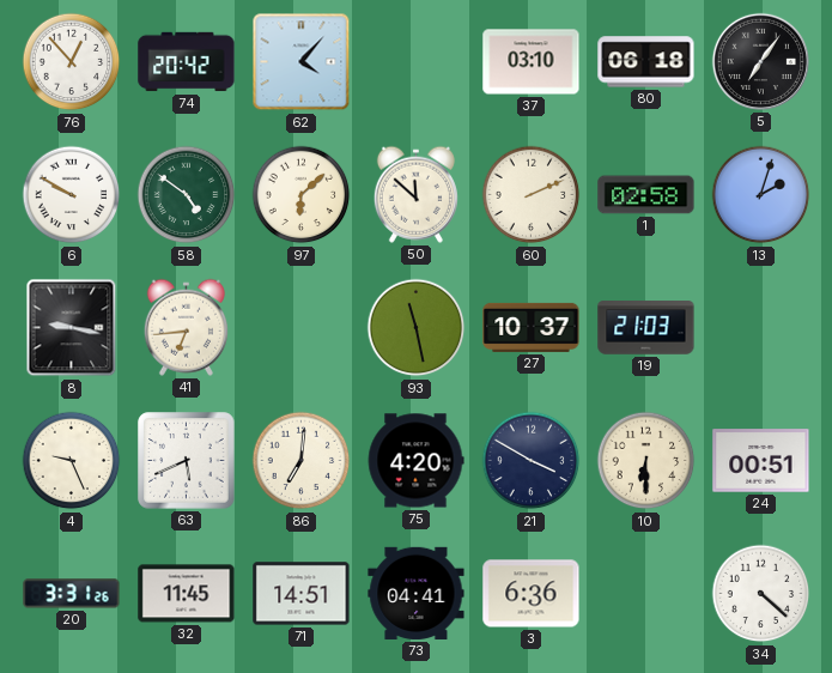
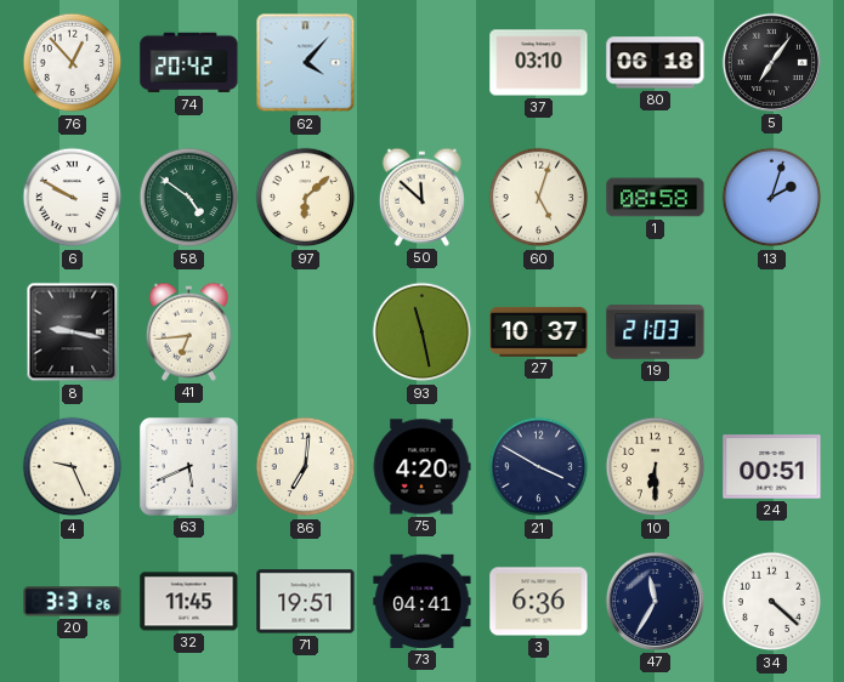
60: 2:11 -> 5:03
1: 02:58 -> 08:58
71: 14:51 -> 19:51
47: none -> 11:35
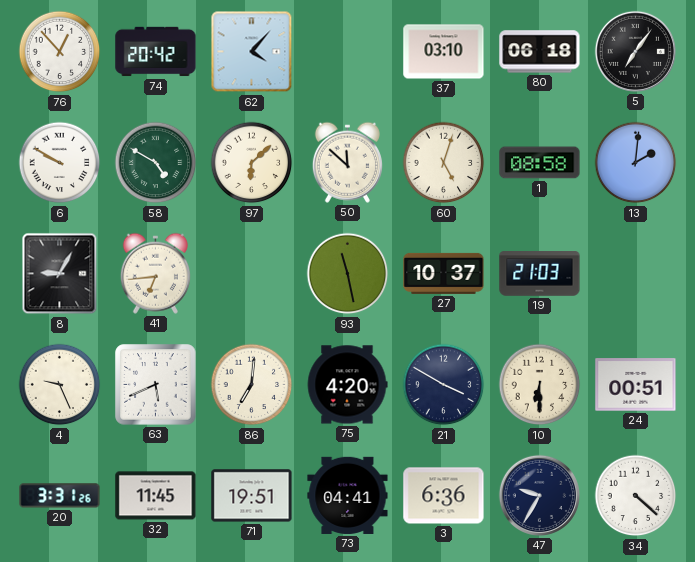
58: 4:51 -> 4:50
13: 2:03 -> 2:01
8: 9:17 -> 9:05
47: 11:35 -> 9:35
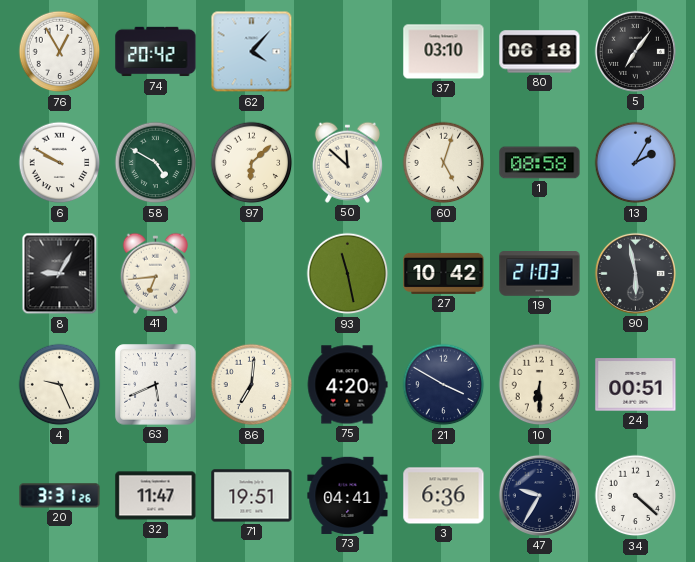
76: 12:53 -> 12:55
13: 2:01 -> 2:05
27: 10:37 -> 10:42
90: none -> 5:58
32: 11:45 -> 11:47
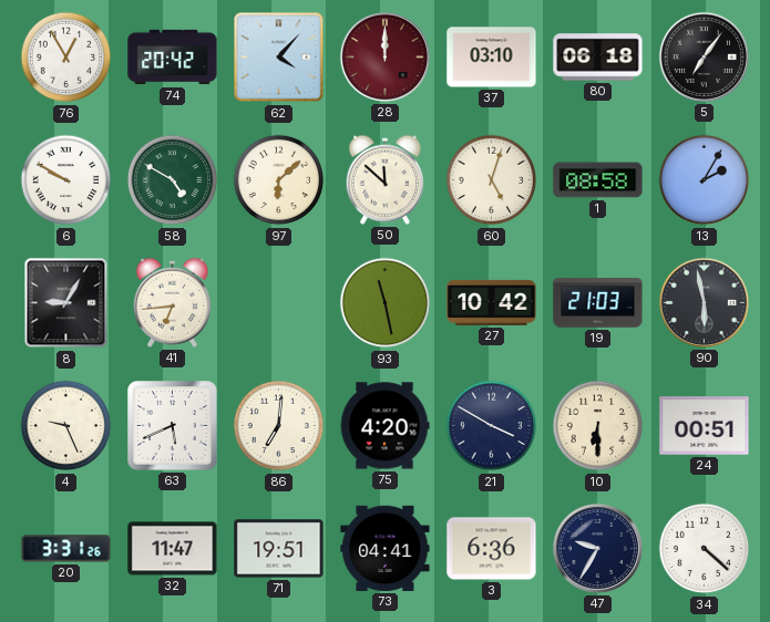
28: none -> 12:00
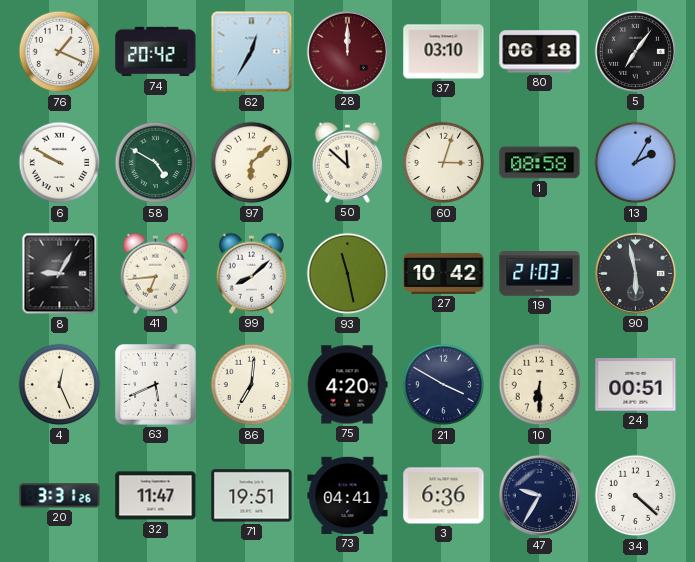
76: 12:55 -> 1:19
62: 4:07 -> 12:35
60: 5:03 -> 3:03
99: none -> 8:08
4: 9:26 -> 12:26
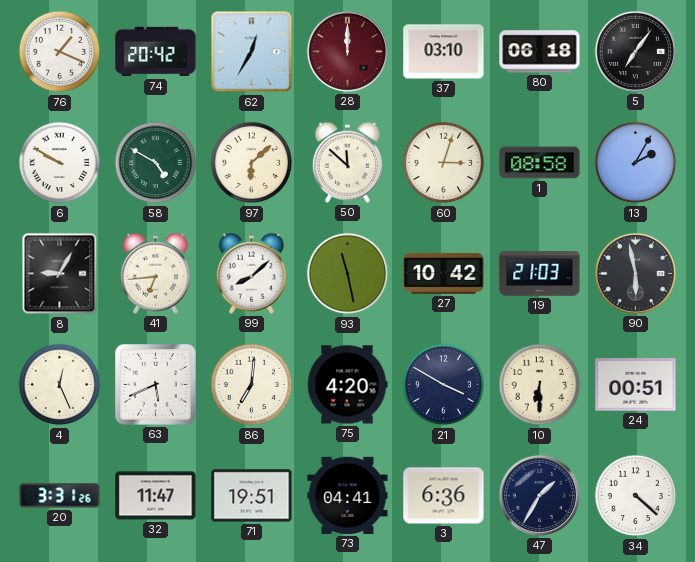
47: 9:35 -> 1:35
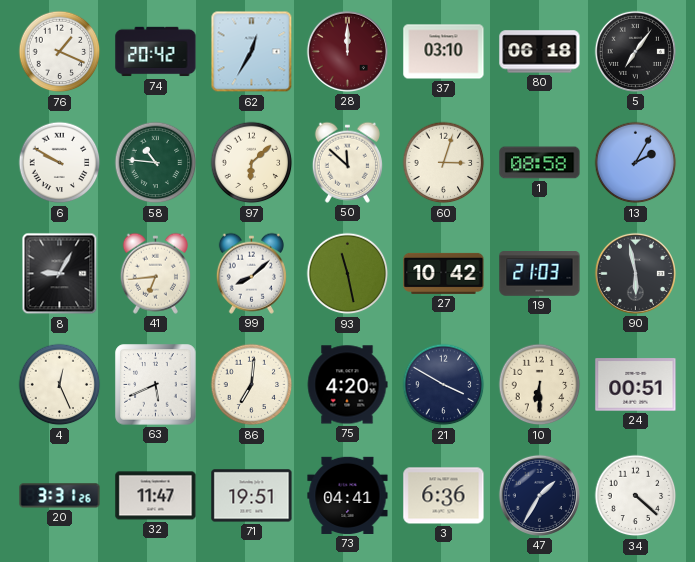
58: 4:50 -> 10:46
